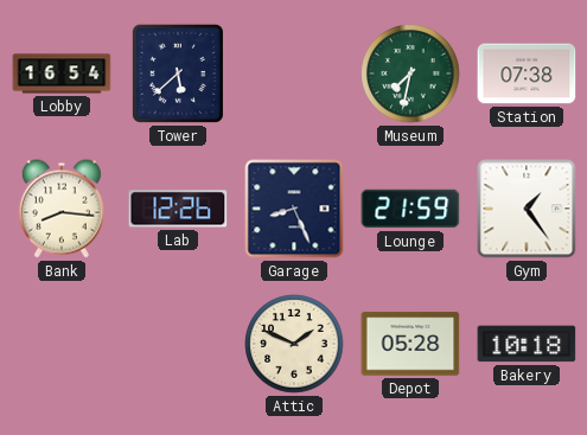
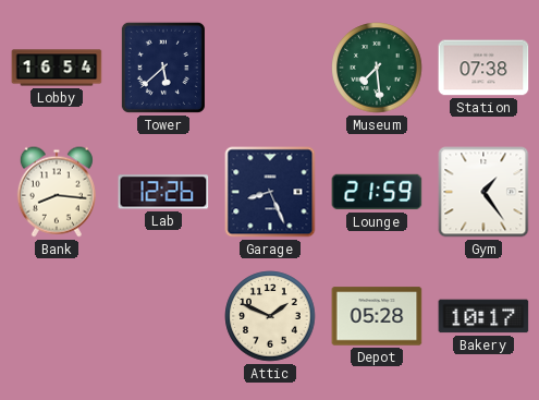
Museum: 7:32 -> 7:29
Bakery: 10:18 -> 10:17
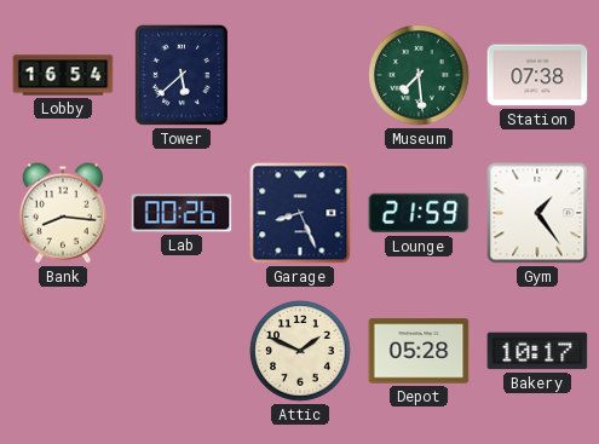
Lab: 12:26 -> 00:26
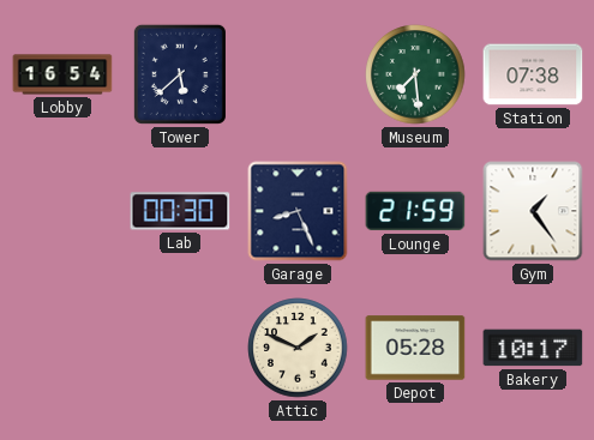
Bank: 8:16 -> none
Lab: 00:26 -> 00:30
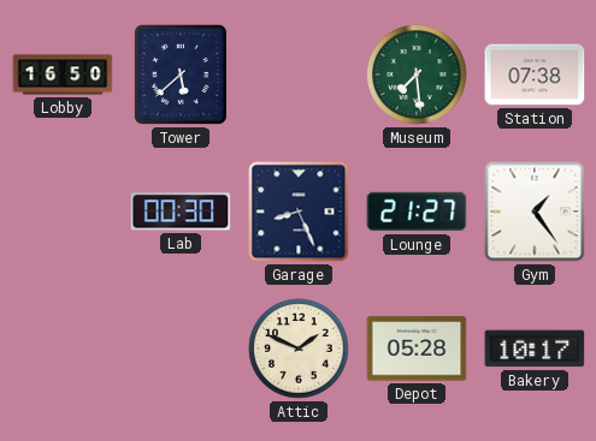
Lobby: 16:54 -> 16:50
Lounge: 21:59 -> 21:27
